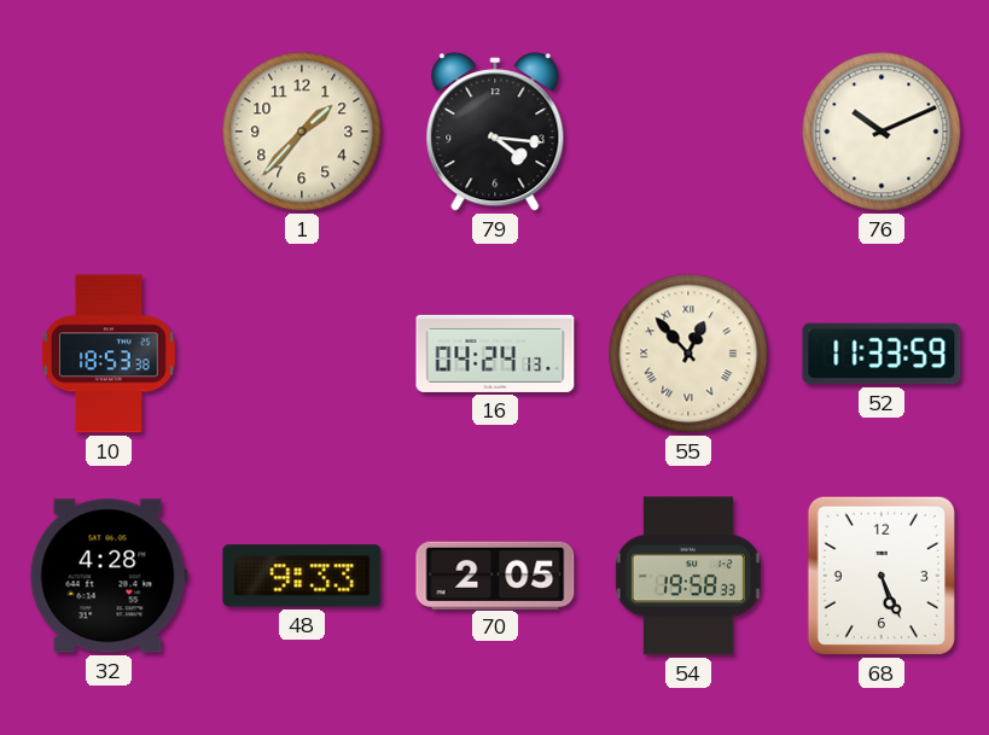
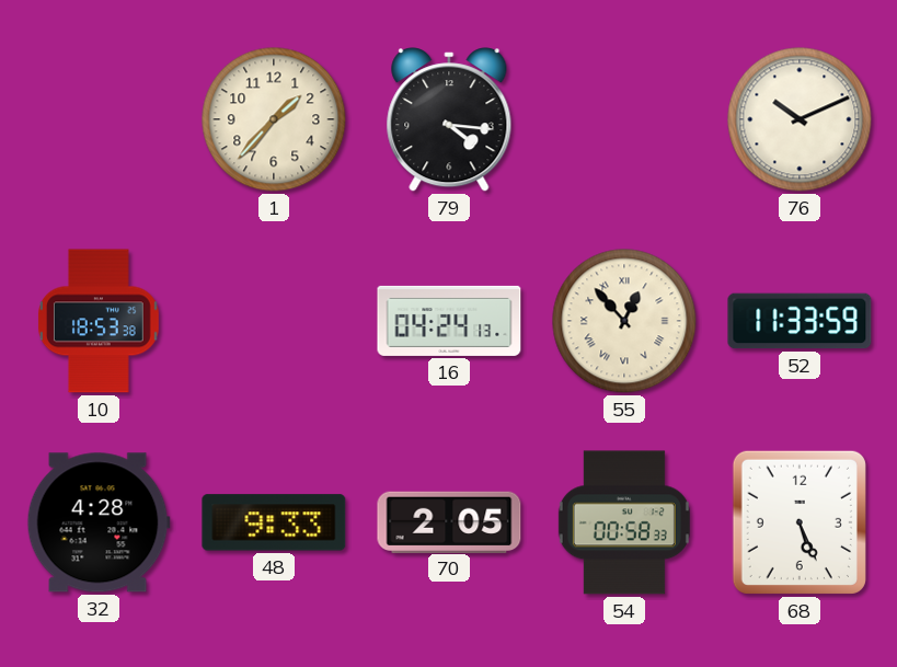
54: 19:58 -> 00:58
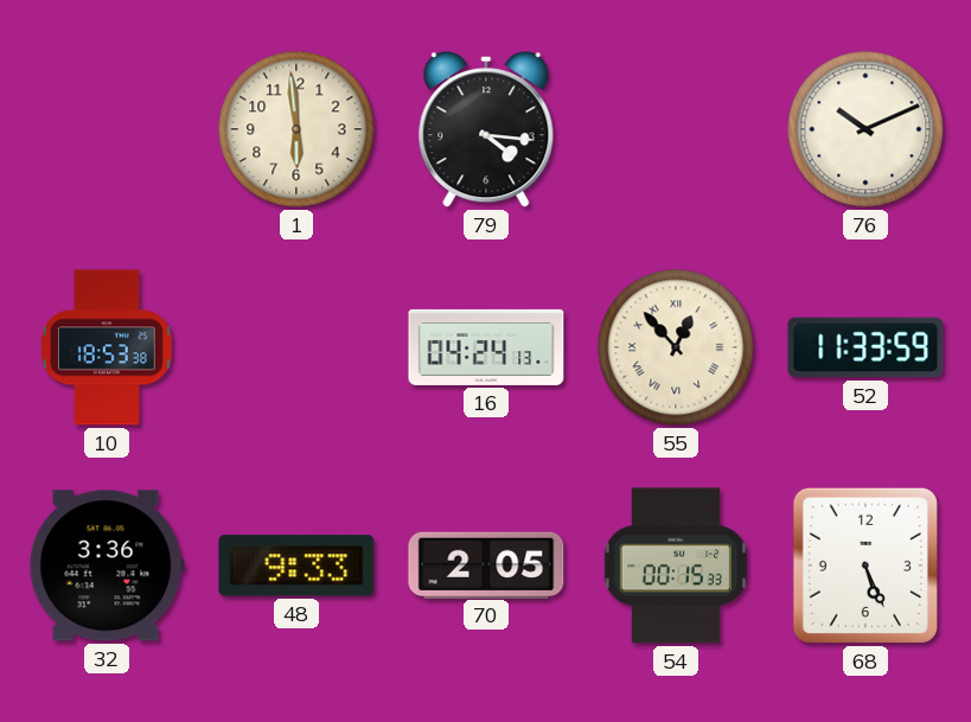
1: 1:37 -> 5:59
32: 4:28 -> 3:36
54: 00:58 -> 00:15
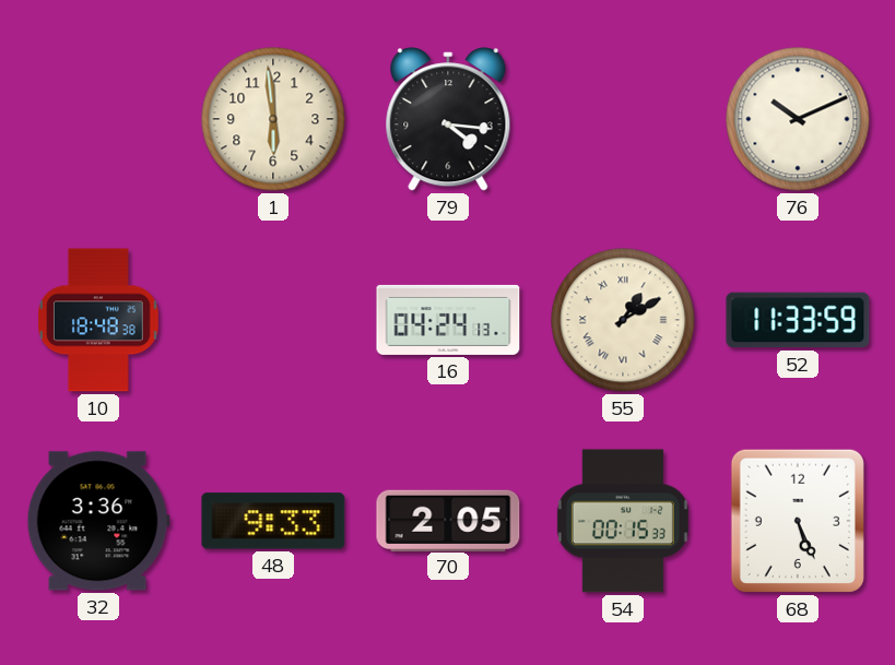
10: 18:53 -> 18:48
55: 12:53 -> 1:10
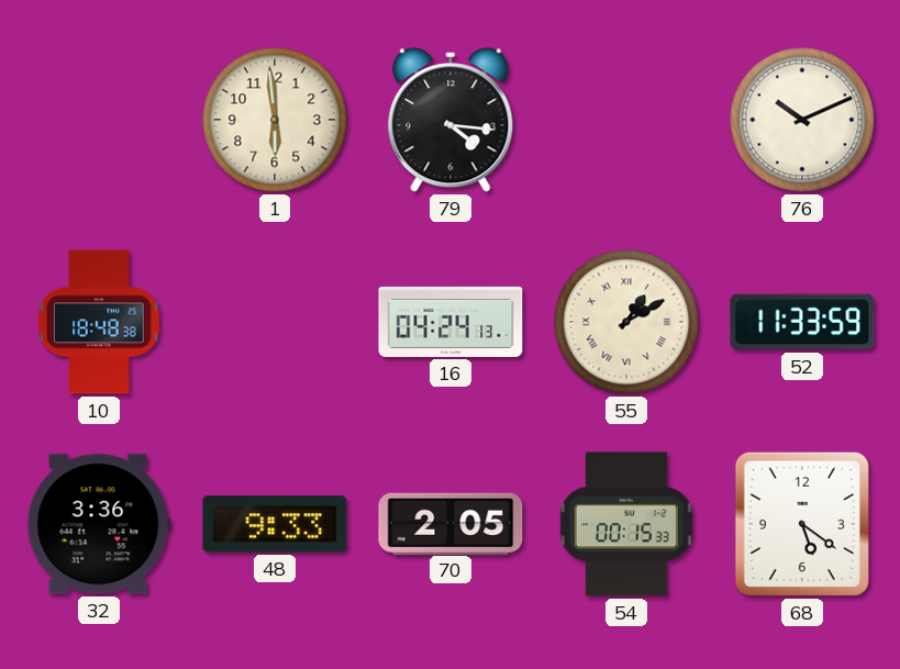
68: 5:26 -> 5:21
